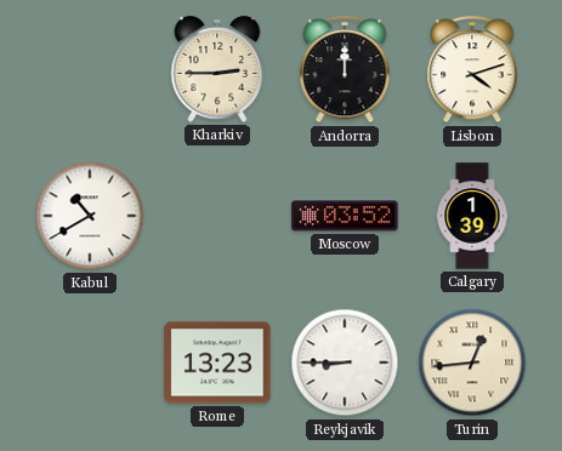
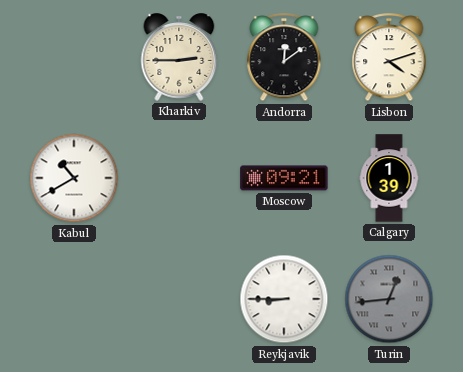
Andorra: 12:00 -> 12:09
Moscow: 03:52 -> 09:21
Rome: 13:23 -> none
Turin dial: cream -> grey
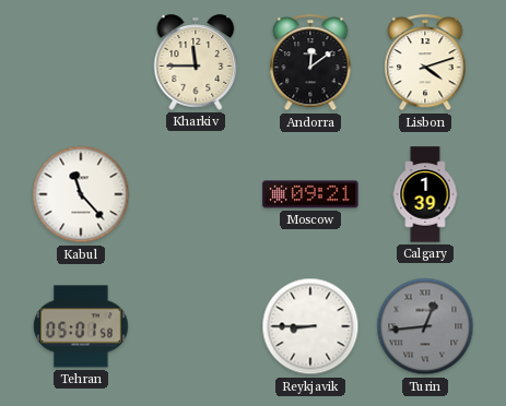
Kharkiv: 2:45 -> 11:45
Kabul: 10:40 -> 11:23
Tehran: none -> 05:01
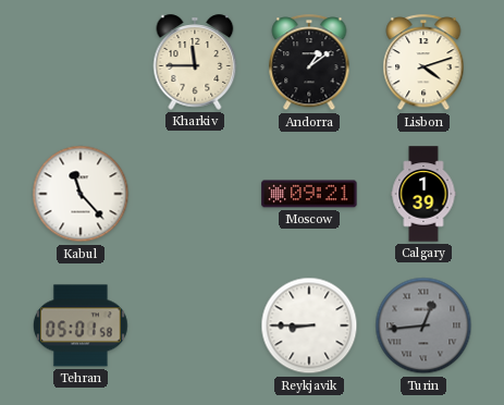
Andorra: 12:09 -> 1:09
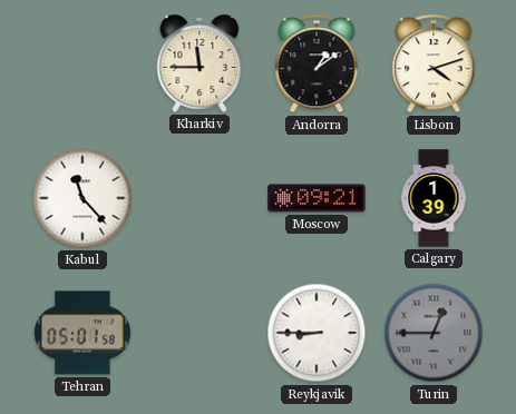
Turin: 12:44 -> 12:45
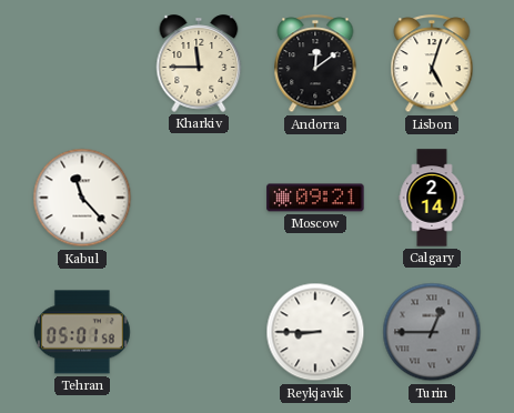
Andorra: 1:09 -> 12:09
Lisbon: 4:12 -> 5:03
Calgary: 1:39 -> 2:14
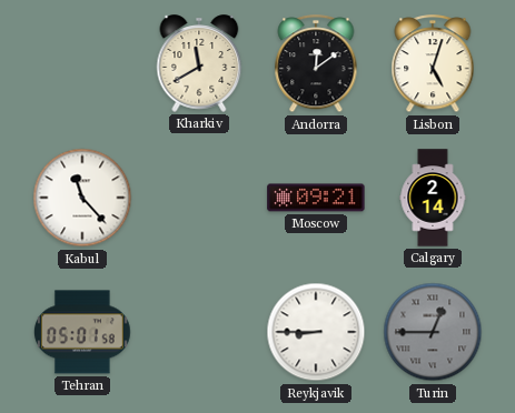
Kharkiv: 11:45 -> 11:40
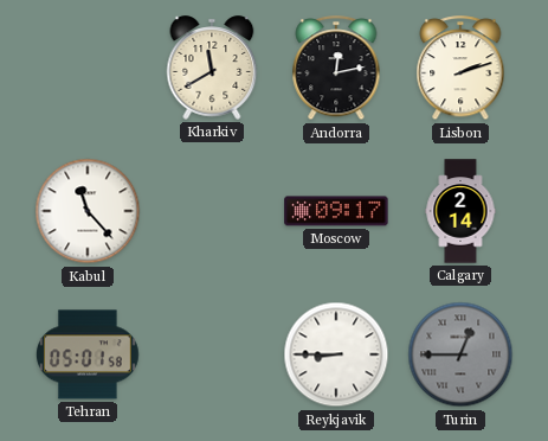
Andorra: 12:09 -> 12:13
Lisbon: 5:03 -> 2:12
Moscow: 09:21 -> 09:17
